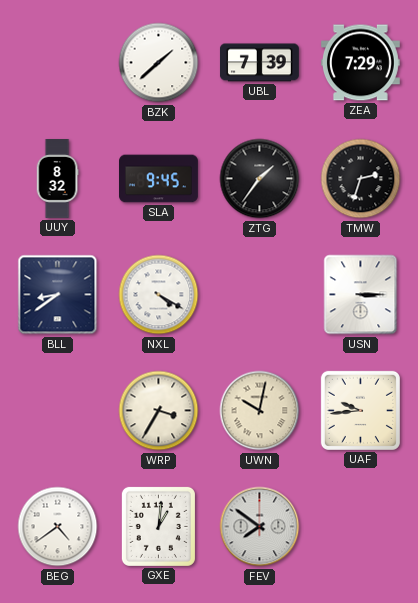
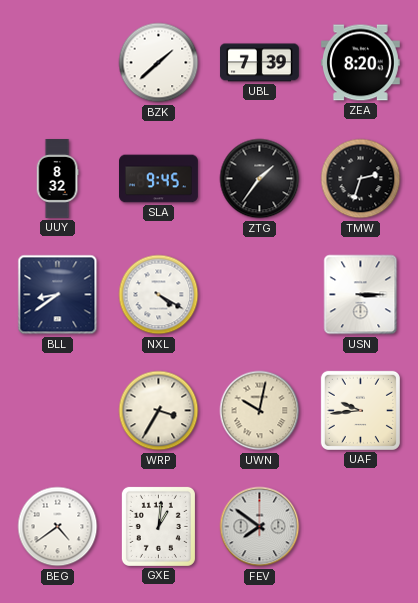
ZEA: 7:29 -> 8:20
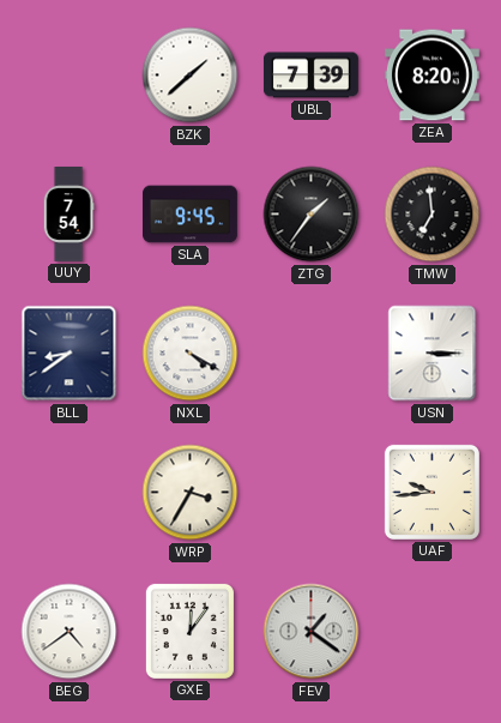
UUY: 8:32 -> 7:54
TMW: 2:33 -> 6:59
UWN: 10:02 -> none
GXE: 1:01 -> 12:06
FEV: 7:51 -> 1:21
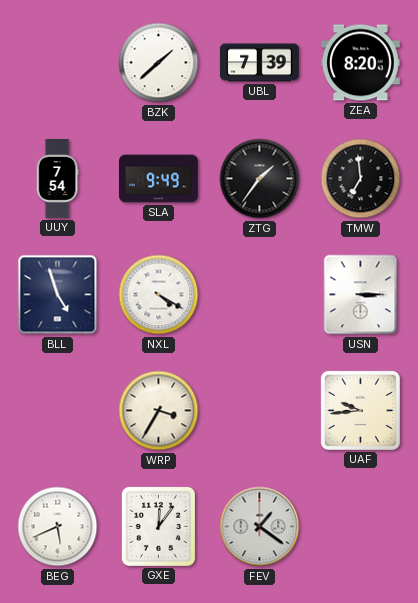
SLA: 9:45 -> 9:49
BLL: 8:39 -> 4:57
BEG: 4:39 -> 5:41
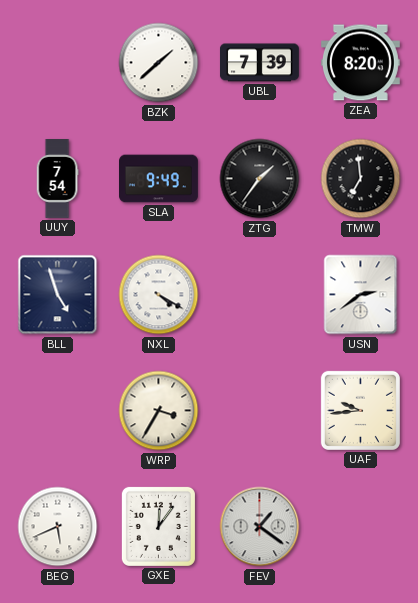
USN: 3:15 -> 2:39
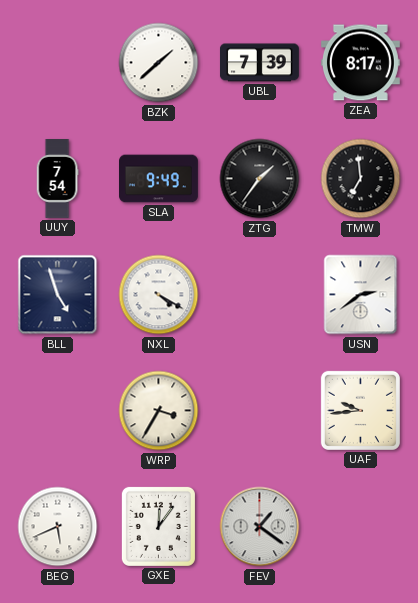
ZEA: 8:20 -> 8:17
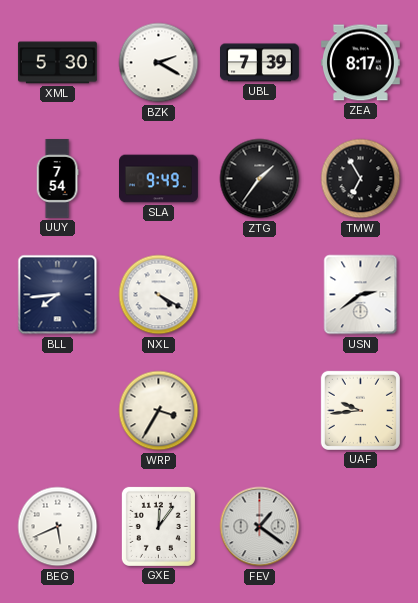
XML: none -> 5:30
BZK: 1:38 -> 2:20
TMW: 6:59 -> 6:55
BLL: 4:57 -> 7:44
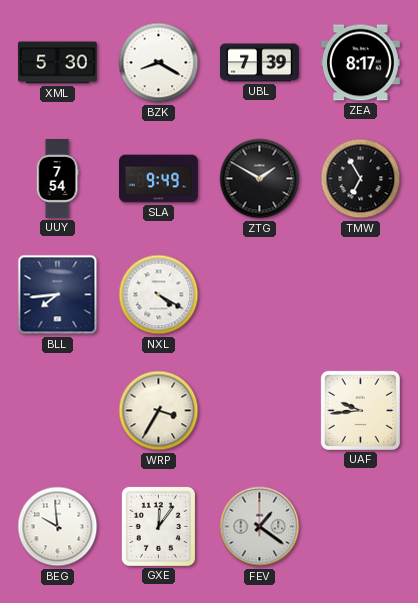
BZK: 2:20 -> 8:20
ZTG: 1:36 -> 1:50
USN: 2:39 -> none
BEG: 5:41 -> 9:59
